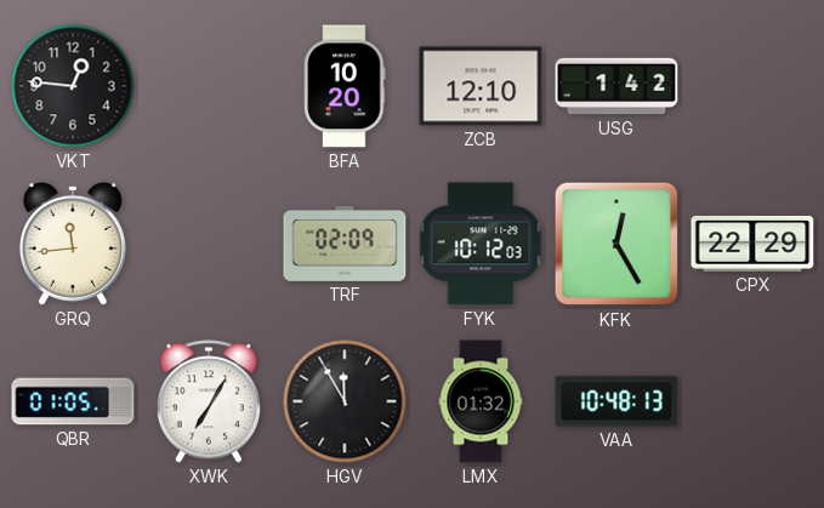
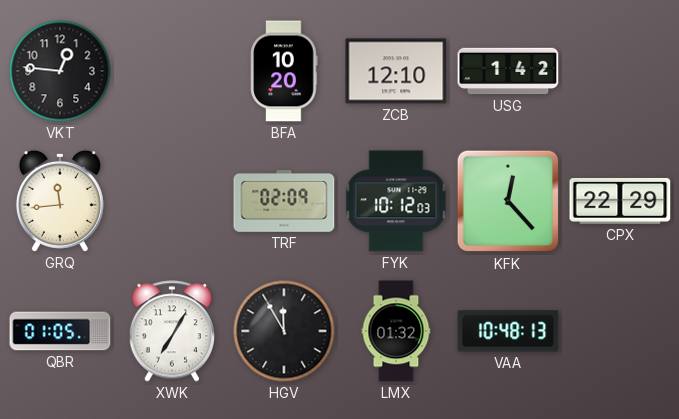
KFK: 12:25 -> 12:23
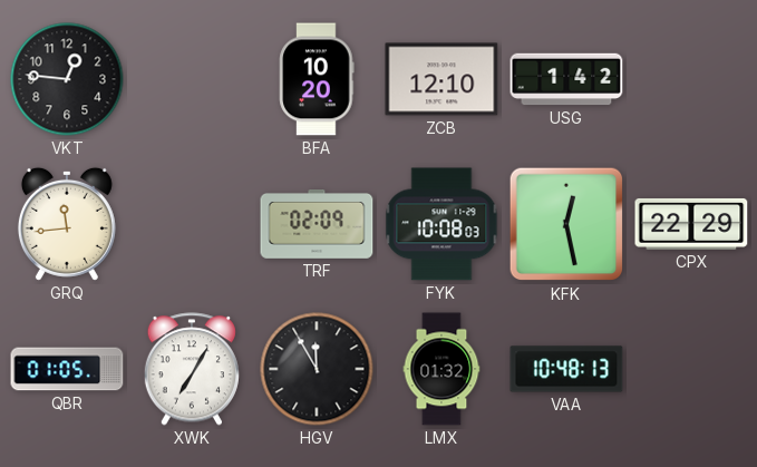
FYK: 10:12 -> 10:08
KFK: 12:23 -> 12:28
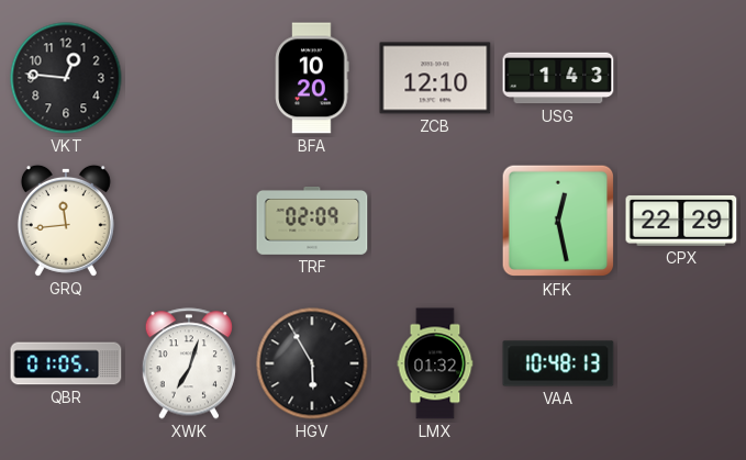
USG: 1:42 -> 1:43
FYK: 10:08 -> none
XWK: 7:05 -> 7:03
HGV: 11:55 -> 5:55
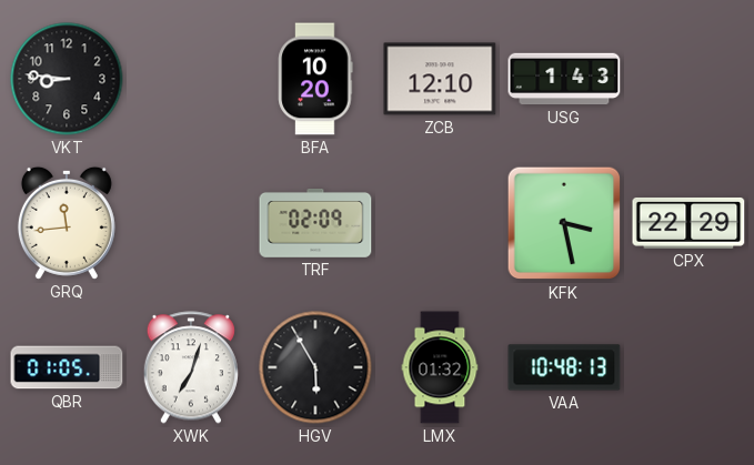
VKT: 12:46 -> 8:46
KFK: 12:28 -> 3:28
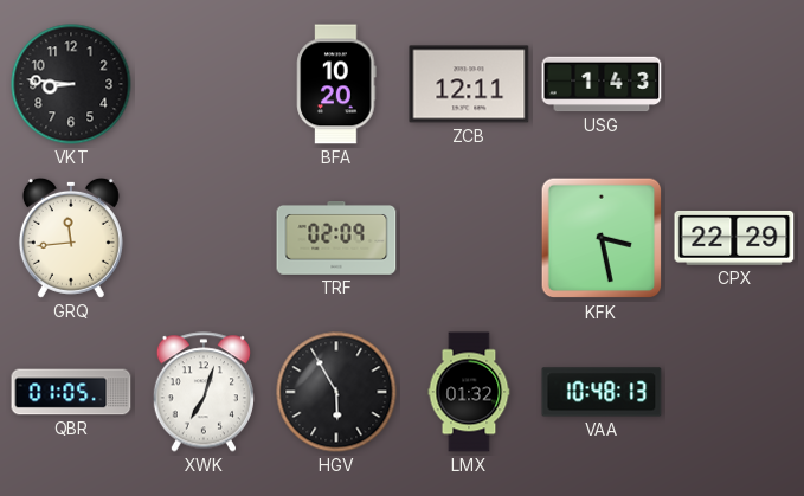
ZCB: 12:10 -> 12:11
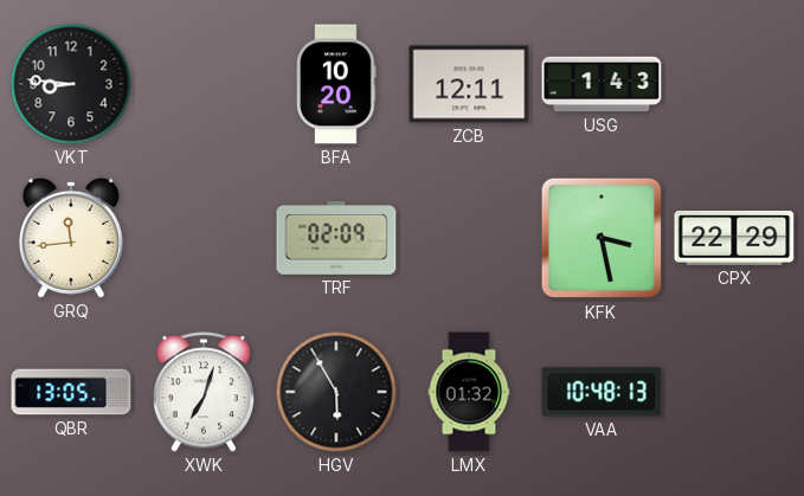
QBR: 01:05 -> 13:05
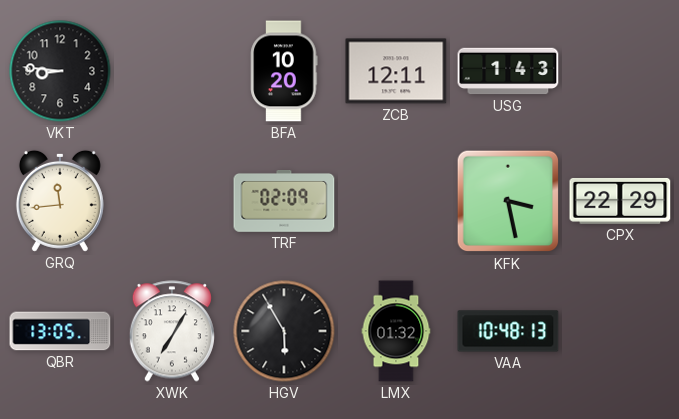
XWK: 7:03 -> 7:05
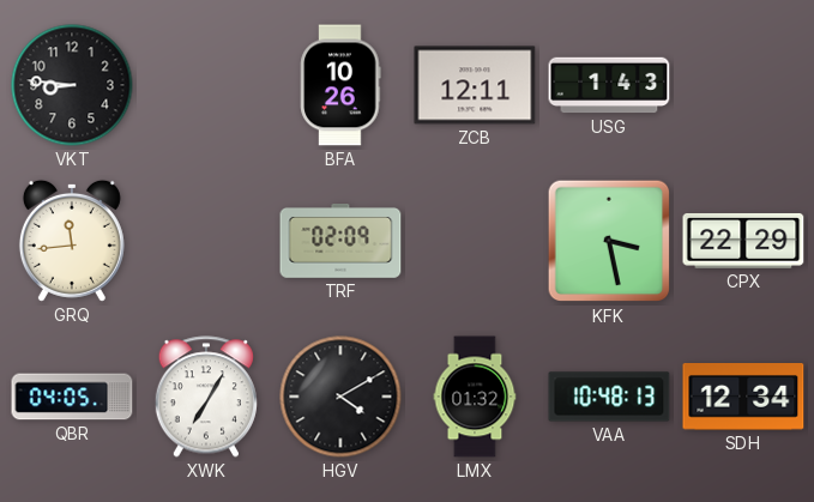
BFA: 10:20 -> 10:26
QBR: 13:05 -> 04:05
HGV: 5:55 -> 4:10
SDH: none -> 12:34
